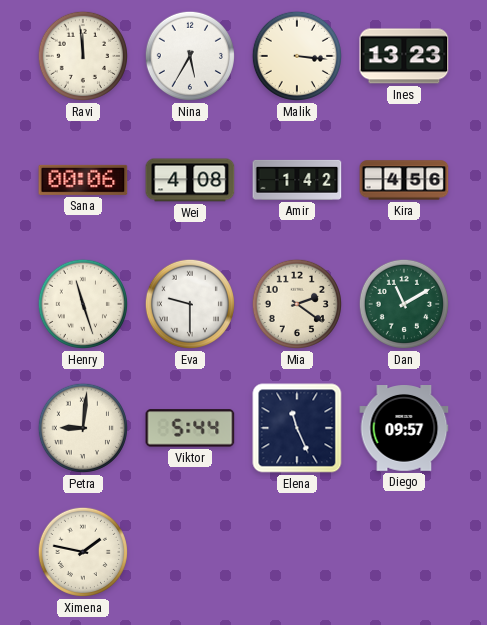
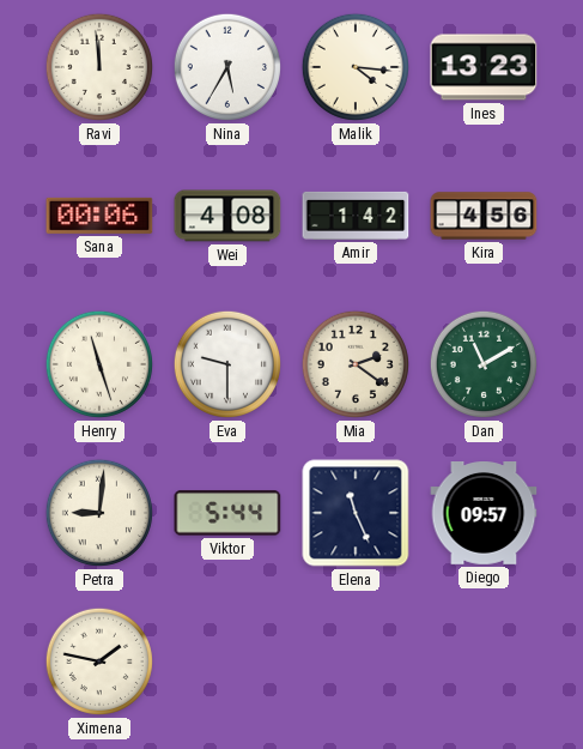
Malik: 3:16 -> 4:16
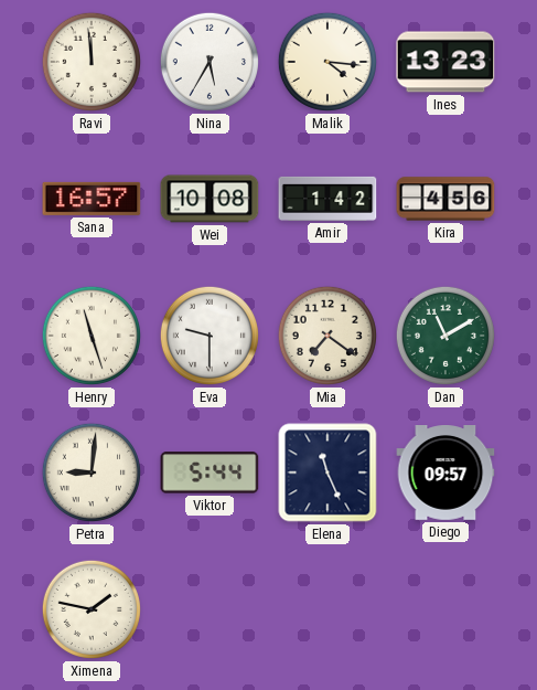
Sana: 00:06 -> 16:57
Wei: 4:08 -> 10:08
Mia: 2:21 -> 7:21
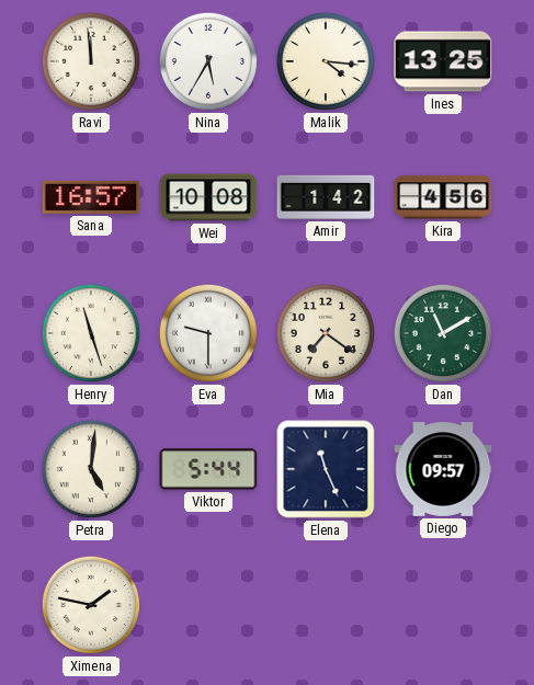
Ines: 13:23 -> 13:25
Petra: 9:01 -> 5:01
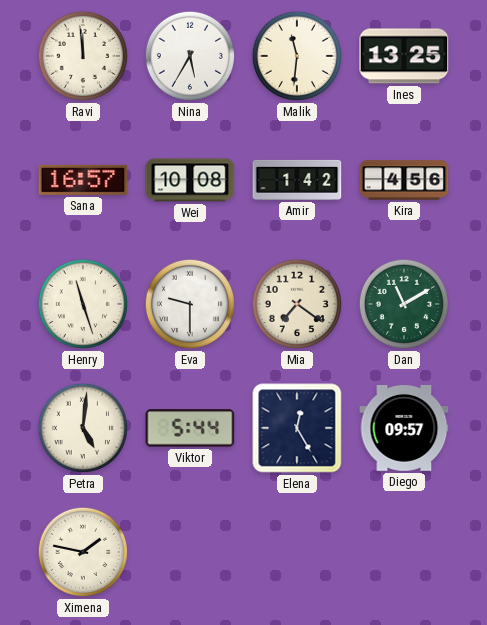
Malik: 4:16 -> 11:31
Elena: 11:26 -> 12:25
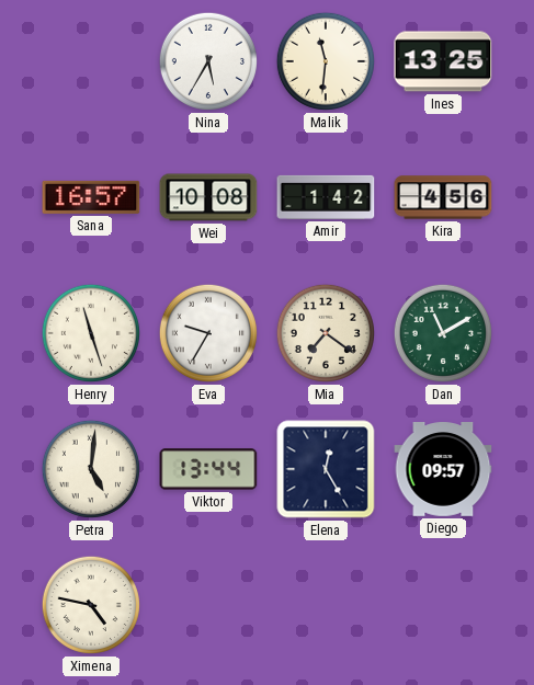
Ravi: 11:59 -> none
Eva: 9:30 -> 9:35
Viktor: 5:44 -> 13:44
Ximena: 1:47 -> 4:47
